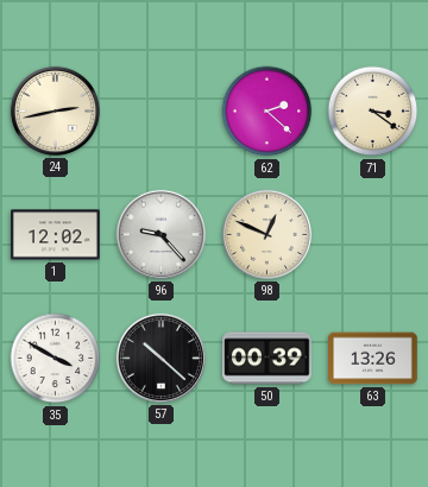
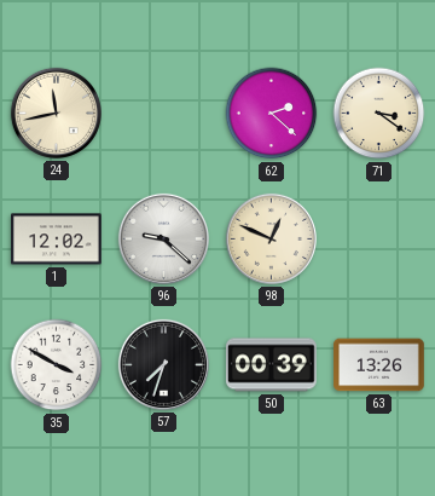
24: 2:43 -> 11:43
96: 9:23 -> 9:22
57: 10:22 -> 7:33
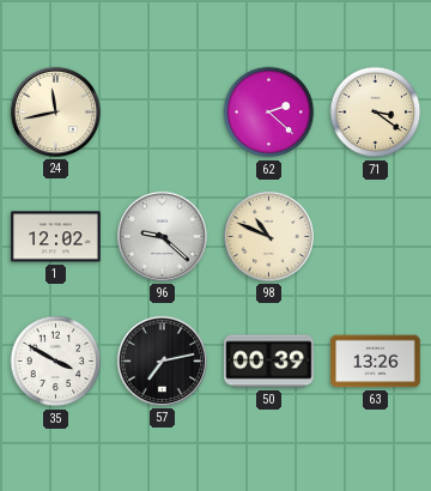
98: 12:49 -> 10:49
57: 7:33 -> 7:13
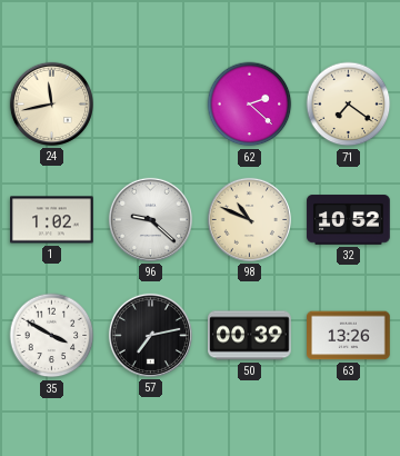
71: 3:21 -> 7:21
1: 12:02 -> 1:02
32: none -> 10:52
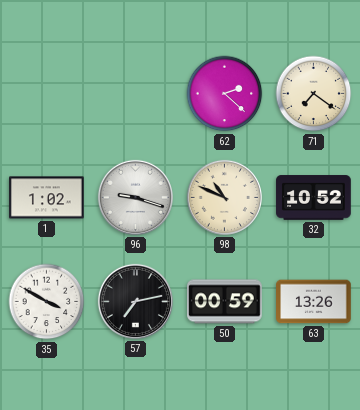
24: 11:43 -> none
96: 9:22 -> 9:18
50: 00:39 -> 00:59
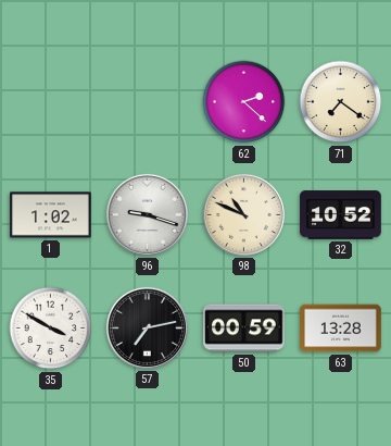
63: 13:26 -> 13:28
